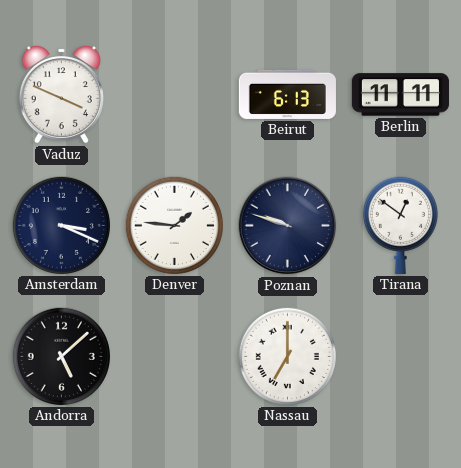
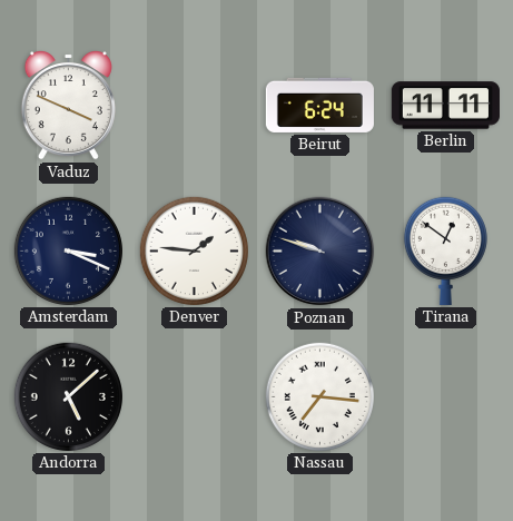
Beirut: 6:13 -> 6:24
Nassau: 7:00 -> 7:16
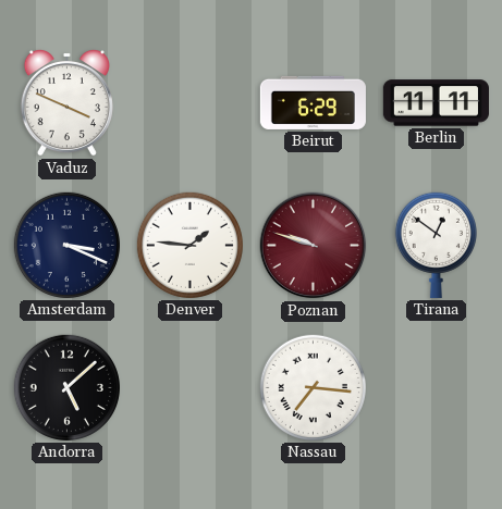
Beirut: 6:24 -> 6:29
Poznan dial: navy -> burgundy
